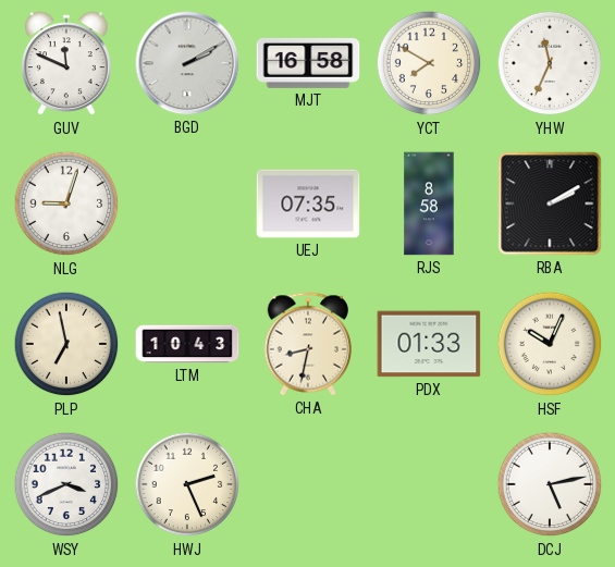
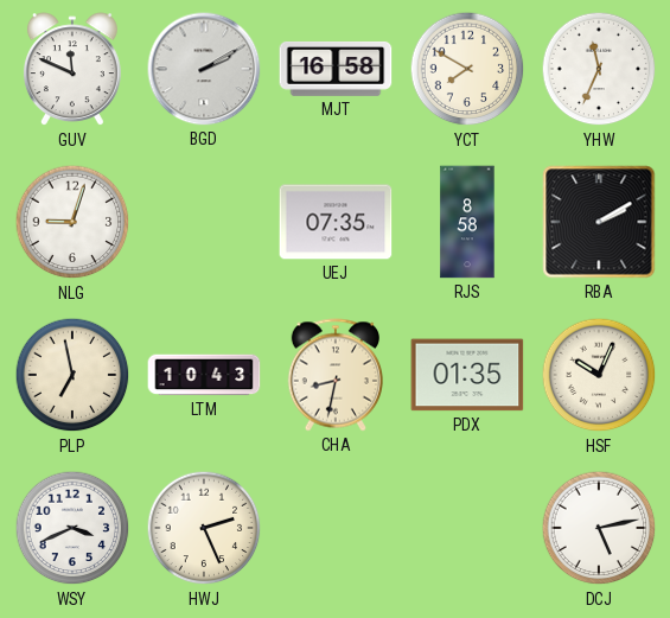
PDX: 01:33 -> 01:35
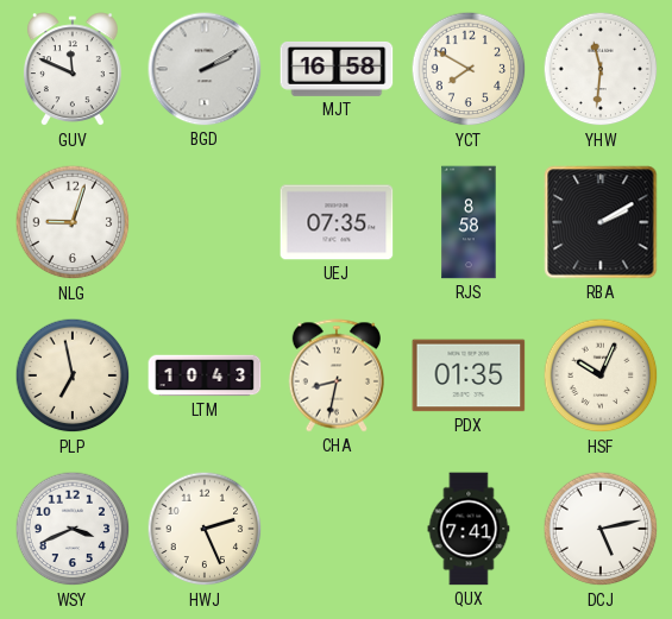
YHW: 11:34 -> 11:31
QUX: none -> 7:41
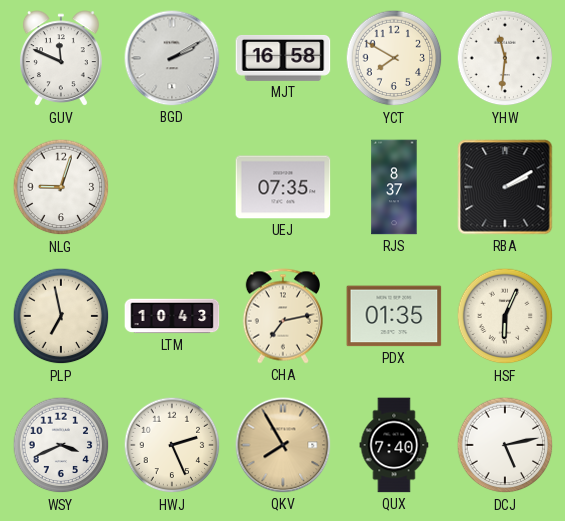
RJS: 8:58 -> 8:37
CHA: 8:32 -> 7:13
HSF: 10:04 -> 6:04
QKV: none -> 7:55
QUX: 7:41 -> 7:40
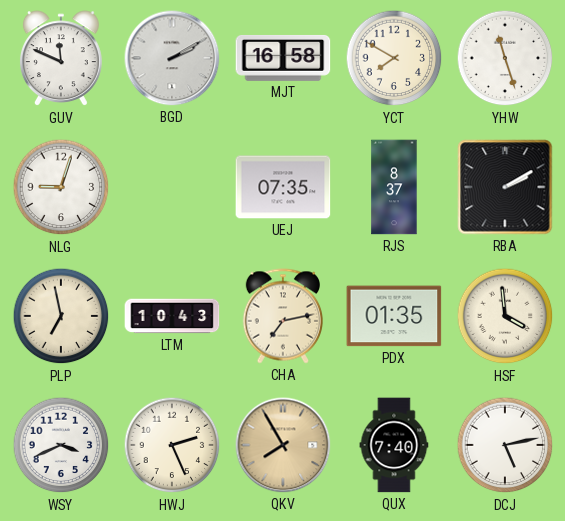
YHW: 11:31 -> 11:27
HSF: 6:04 -> 3:59
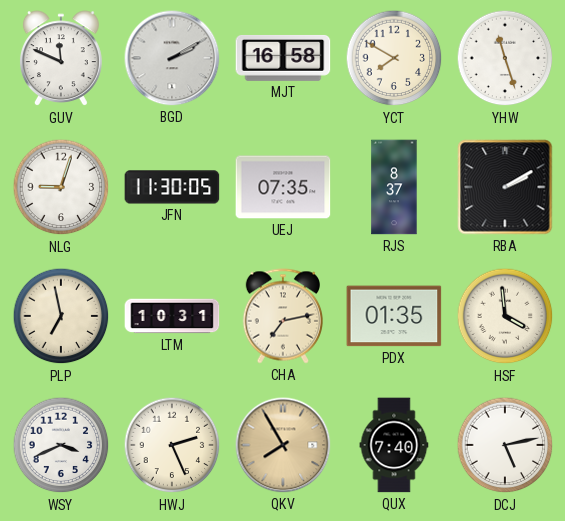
JFN: none -> 11:30
LTM: 10:43 -> 10:31
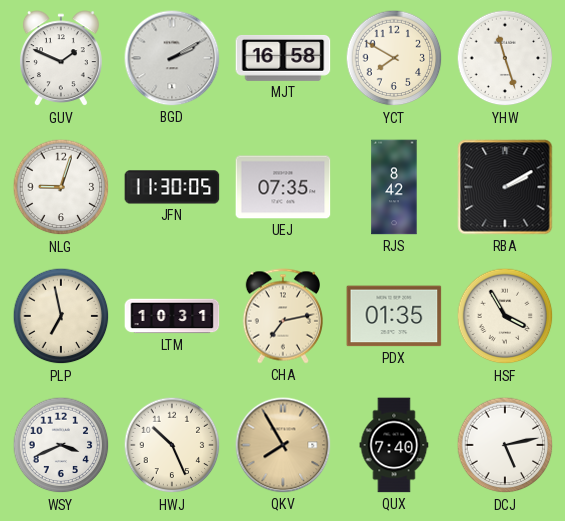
GUV: 11:49 -> 1:49
RJS: 8:37 -> 8:42
HSF: 3:59 -> 3:55
HWJ: 2:26 -> 10:26
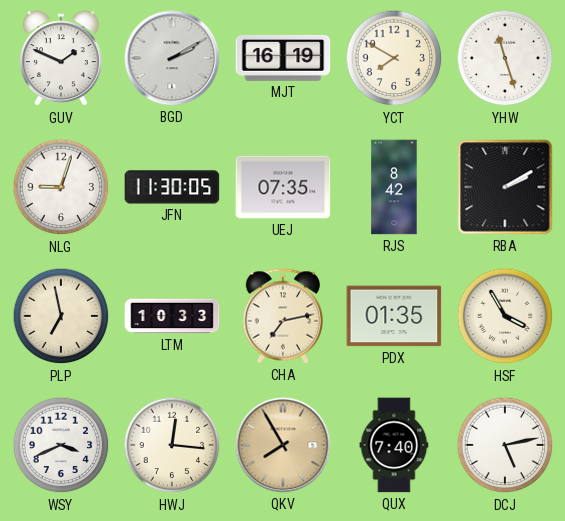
MJT: 16:58 -> 16:19
LTM: 10:31 -> 10:33
HWJ: 10:26 -> 12:16
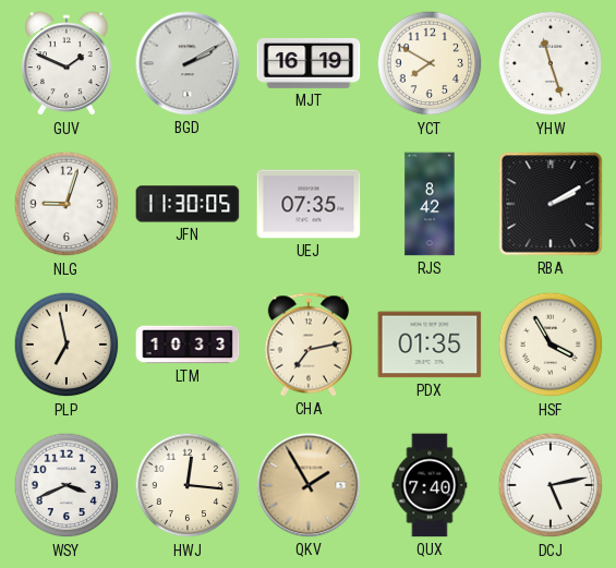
QKV: 7:55 -> 1:55
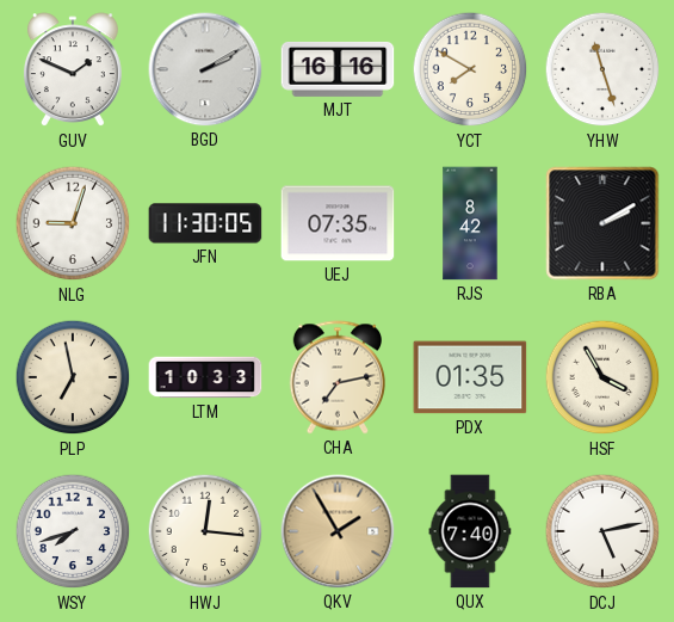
MJT: 16:19 -> 16:16
WSY: 3:41 -> 7:42
